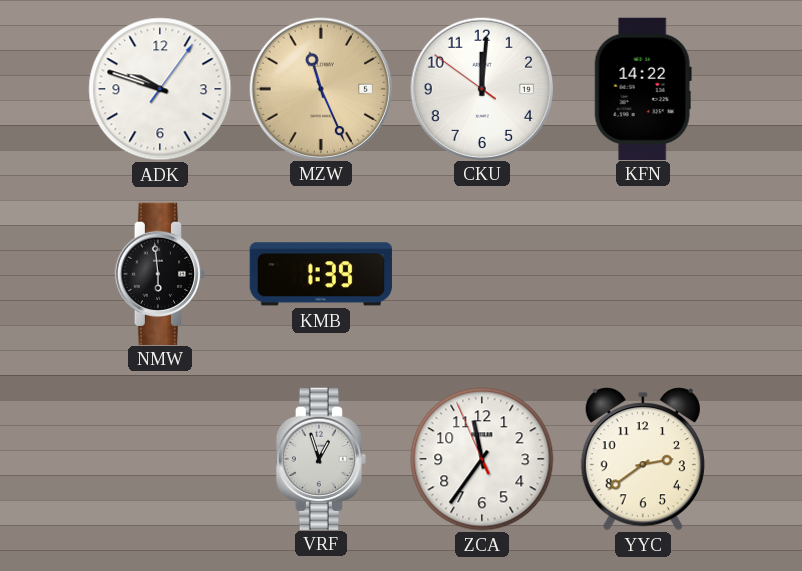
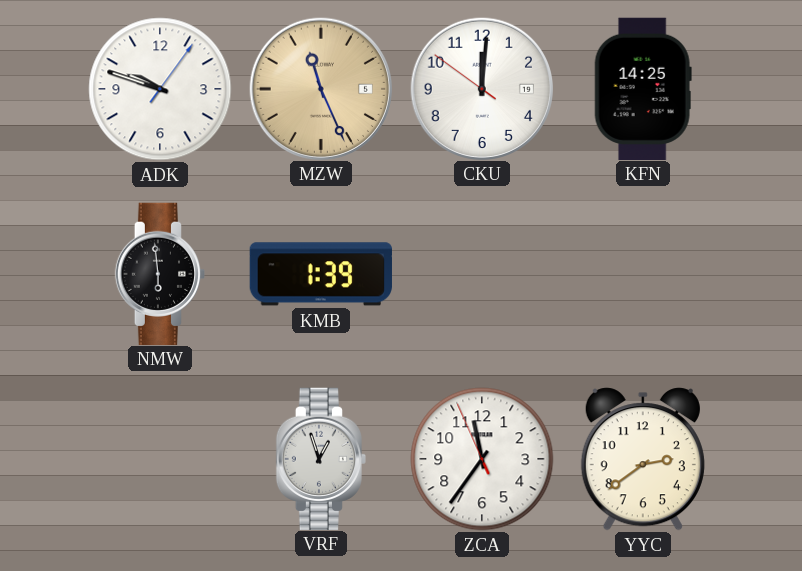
KFN: 14:22 -> 14:25
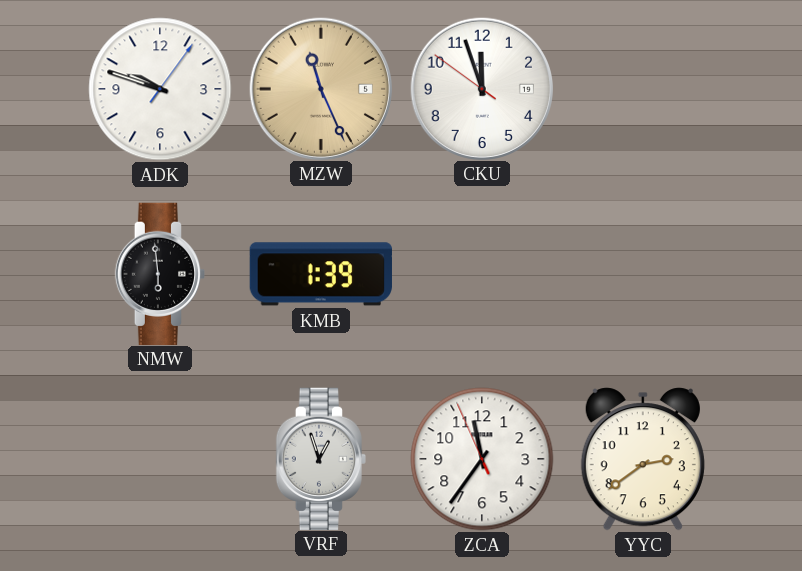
CKU: 12:00 -> 11:56
KFN: 14:25 -> none
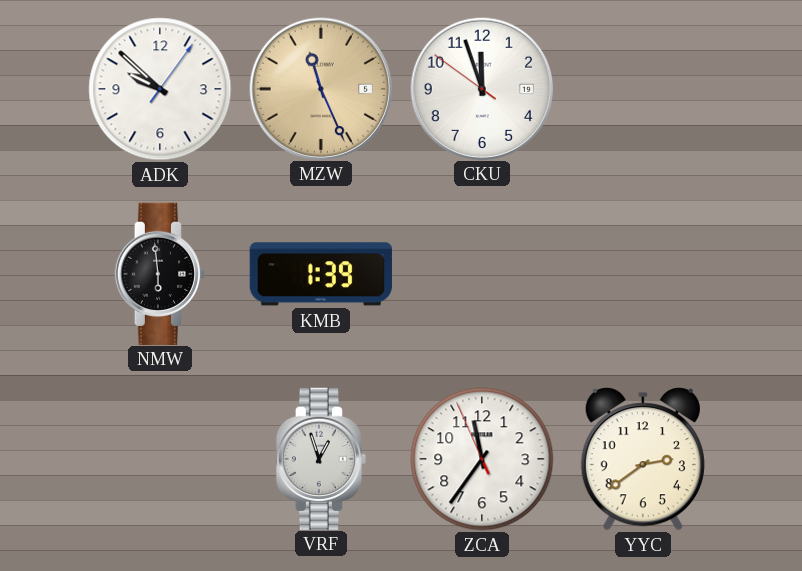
ADK: 9:48 -> 9:52
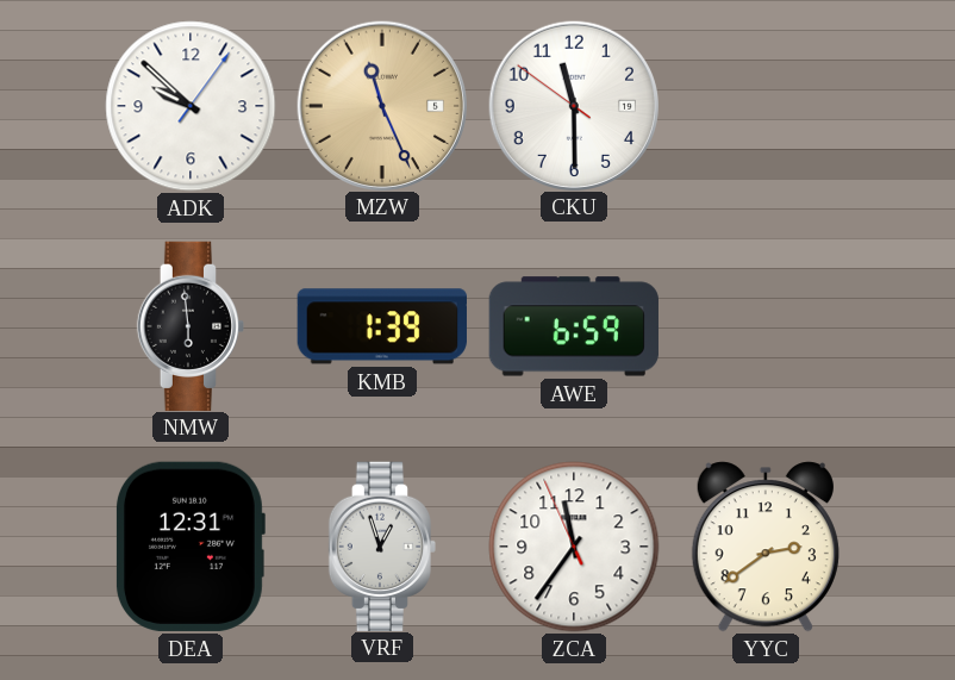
CKU: 11:56 -> 11:29
AWE: none -> 6:59
DEA: none -> 12:31
